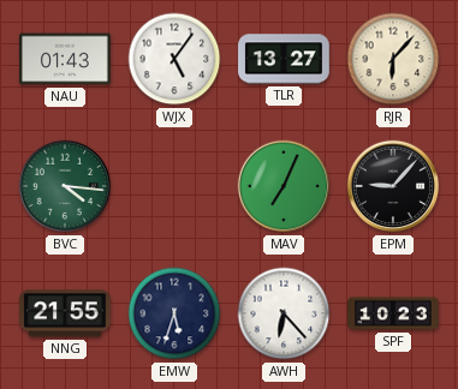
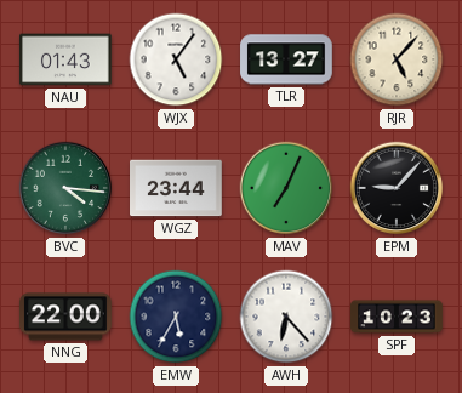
RJR: 6:07 -> 5:07
WGZ: none -> 23:44
NNG: 21:55 -> 22:00
EMW: 5:33 -> 5:35
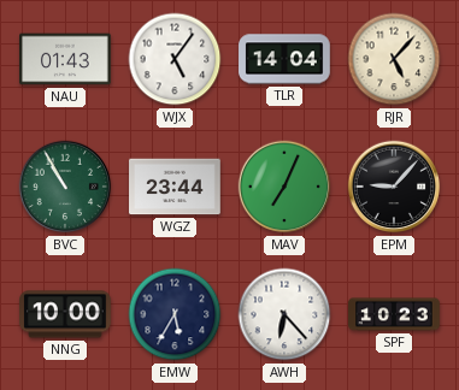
TLR: 13:27 -> 14:04
BVC: 4:16 -> 10:55
NNG: 22:00 -> 10:00
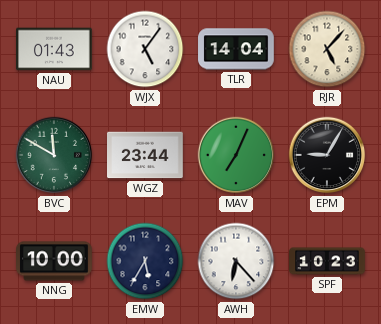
BVC: 10:55 -> 11:50
EPM: 9:07 -> 9:05
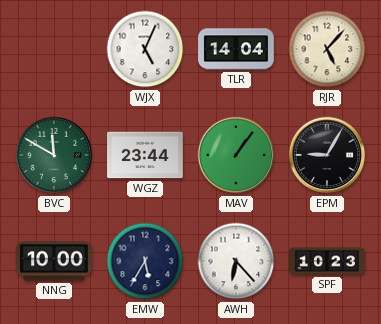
NAU: 01:43 -> none
WJX: 5:06 -> 5:04
MAV: 7:04 -> 1:06
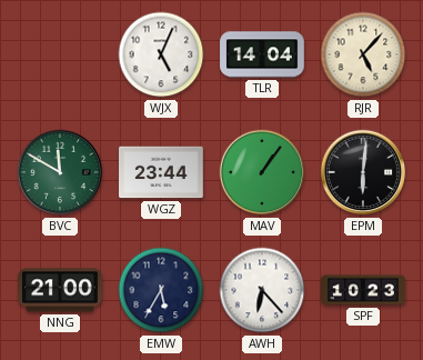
EPM: 9:05 -> 6:01
NNG: 10:00 -> 21:00
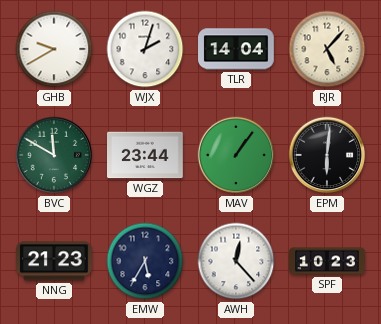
GHB: none -> 9:40
WJX: 5:04 -> 2:03
NNG: 21:00 -> 21:23
AWH: 6:23 -> 12:23
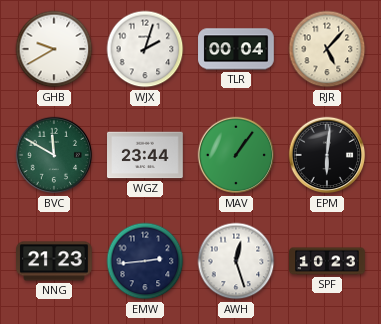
TLR: 14:04 -> 00:04
EMW: 5:35 -> 2:44
AWH: 12:23 -> 12:27
